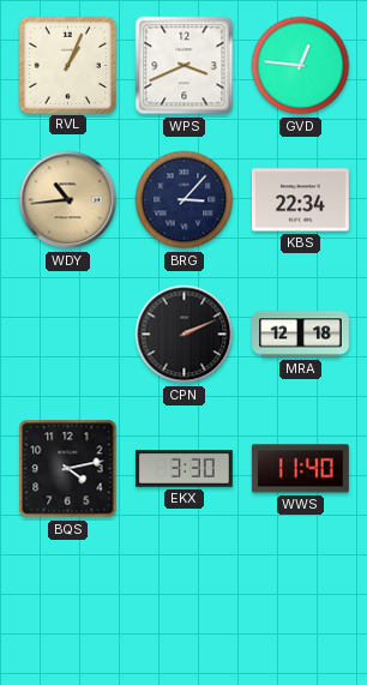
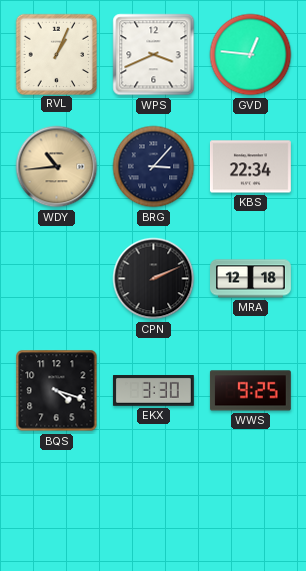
BQS: 4:13 -> 4:18
WWS: 11:40 -> 9:25
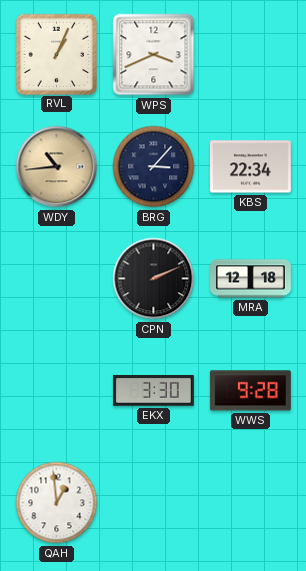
GVD: 12:46 -> none
BQS: 4:18 -> none
WWS: 9:25 -> 9:28
QAH: none -> 12:59
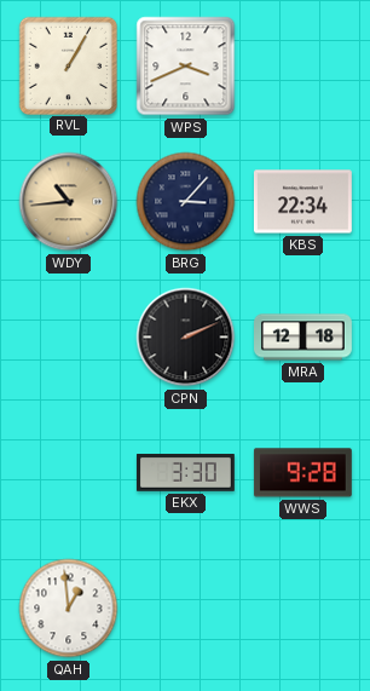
RVL: 1:04 -> 1:05
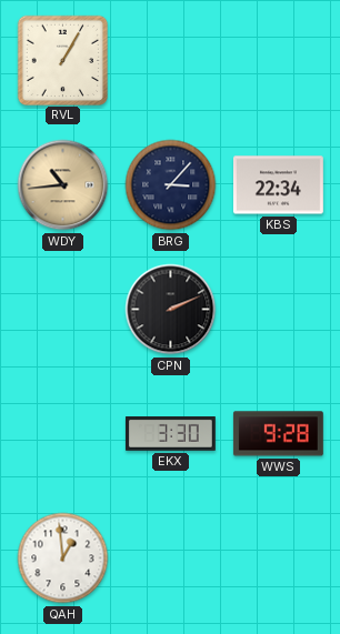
WPS: 3:41 -> none
MRA: 12:18 -> none
